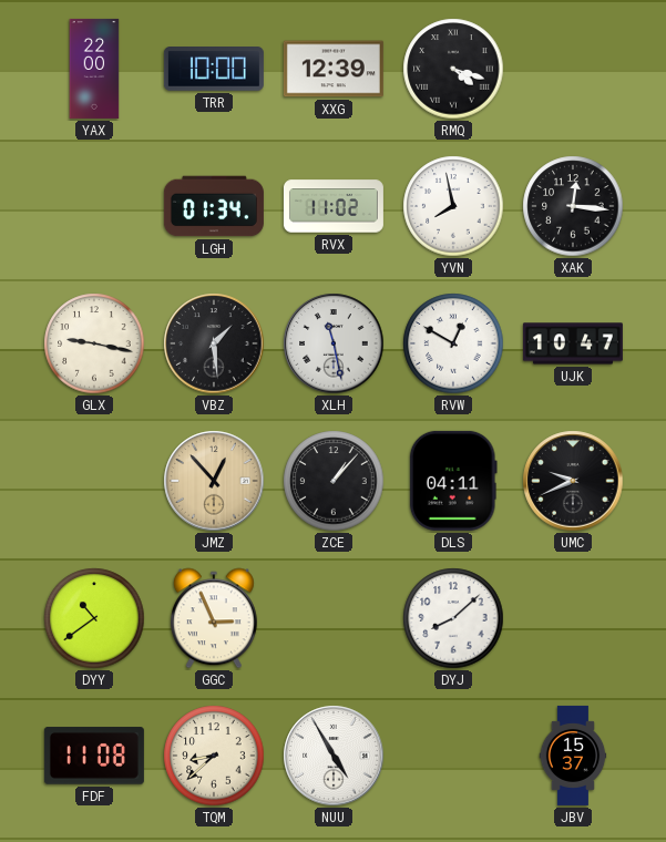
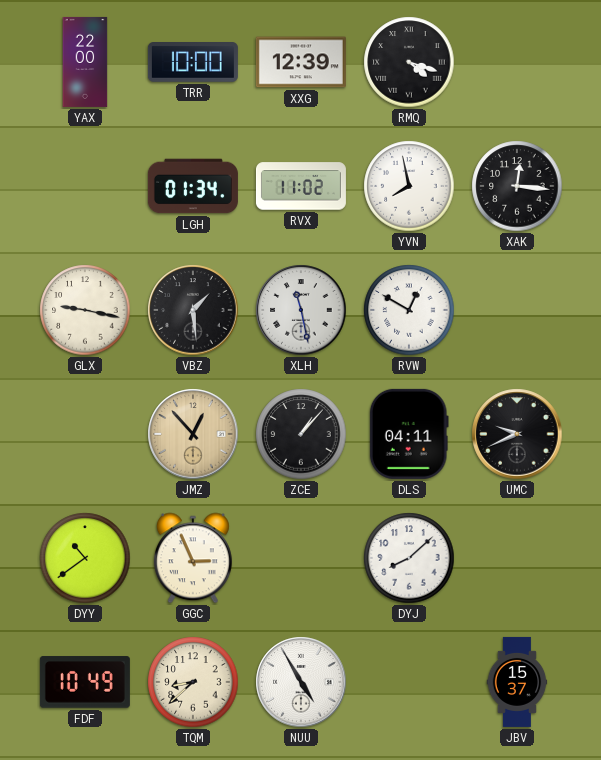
UJK: 10:47 -> none
FDF: 11:08 -> 10:49
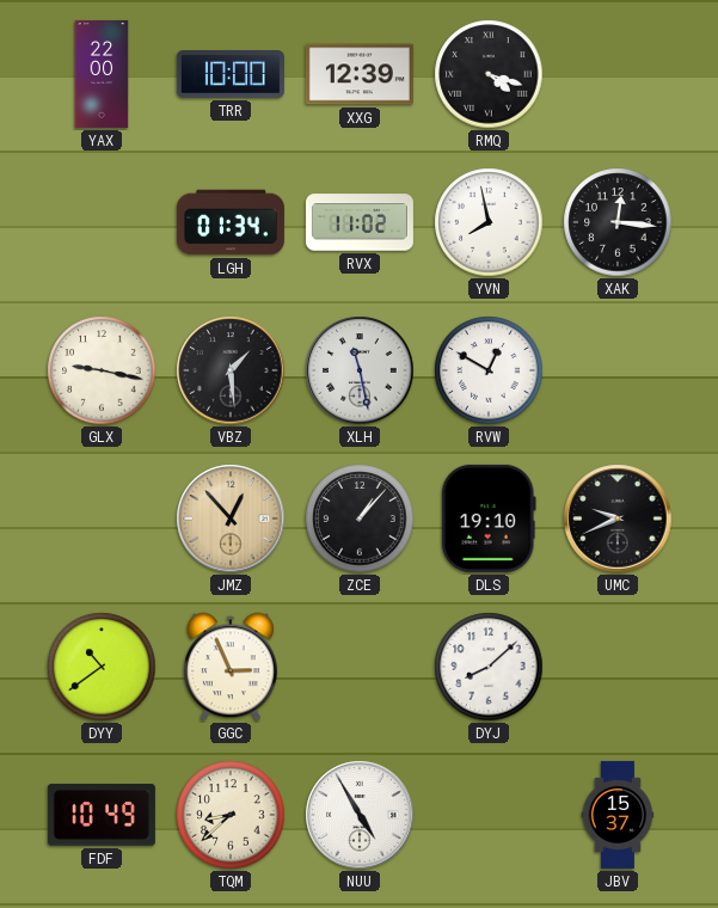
DLS: 04:11 -> 19:10
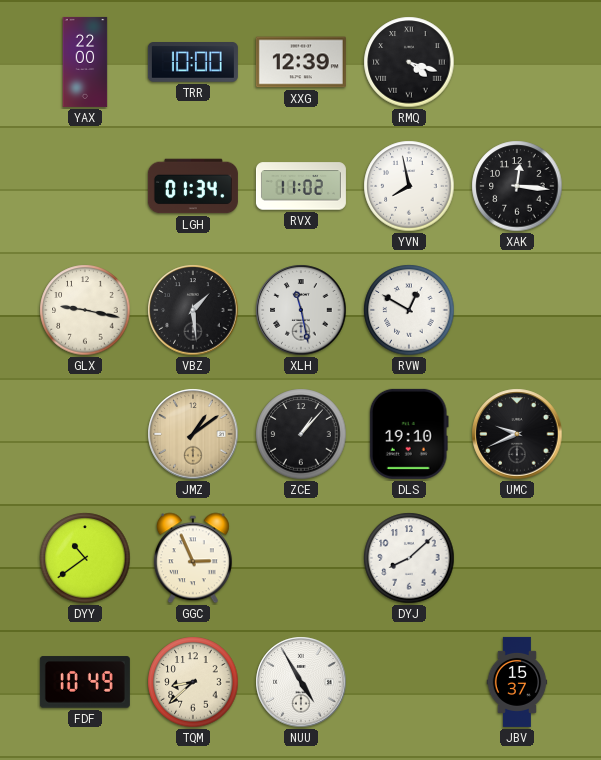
JMZ: 12:53 -> 1:09
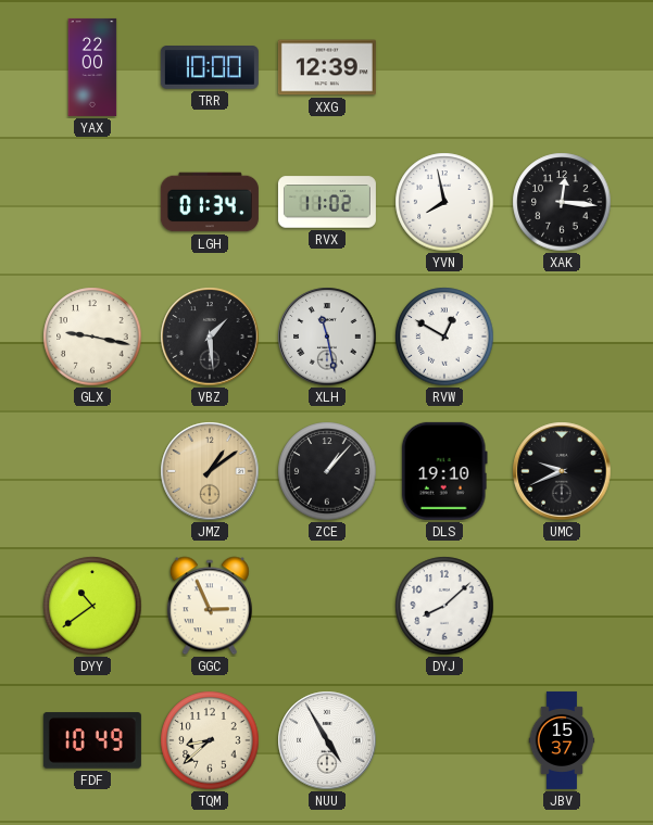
RMQ: 4:18 -> none
